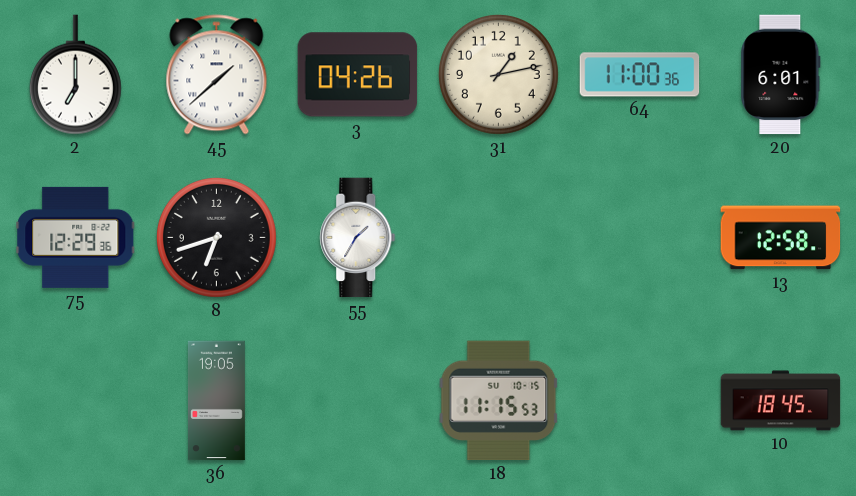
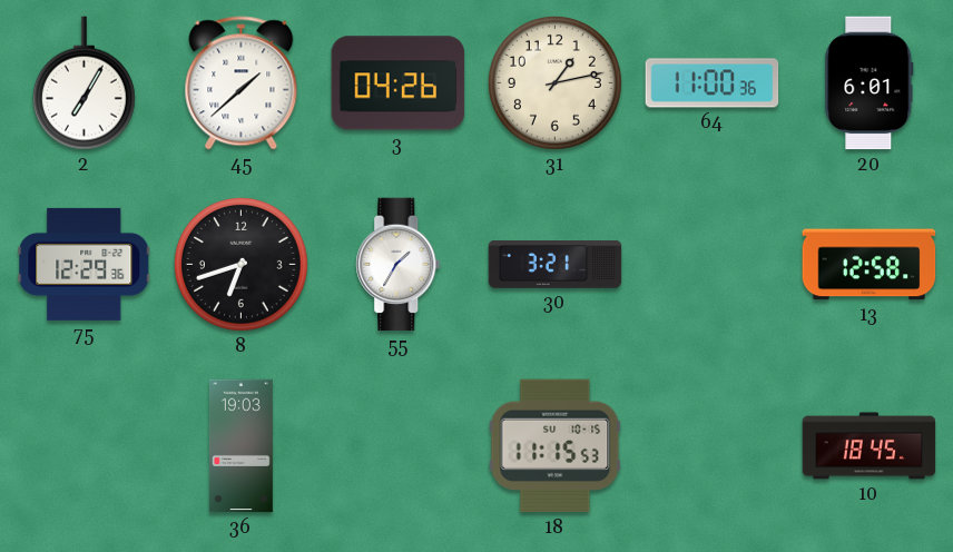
2: 7:00 -> 7:05
30: none -> 3:21
36: 19:05 -> 19:03
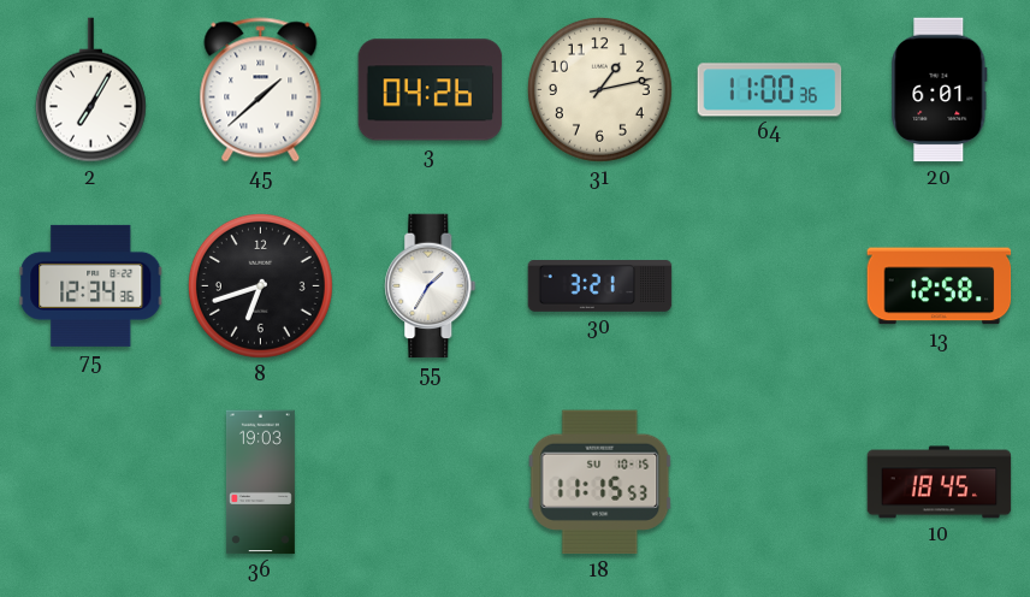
75: 12:29 -> 12:34
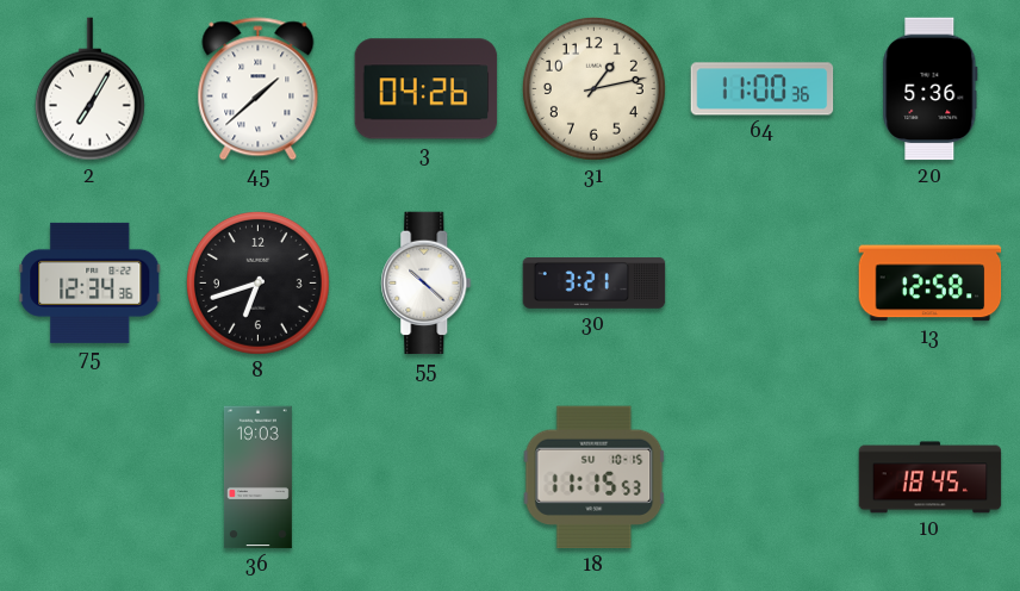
20: 6:01 -> 5:36
55: 1:35 -> 10:22
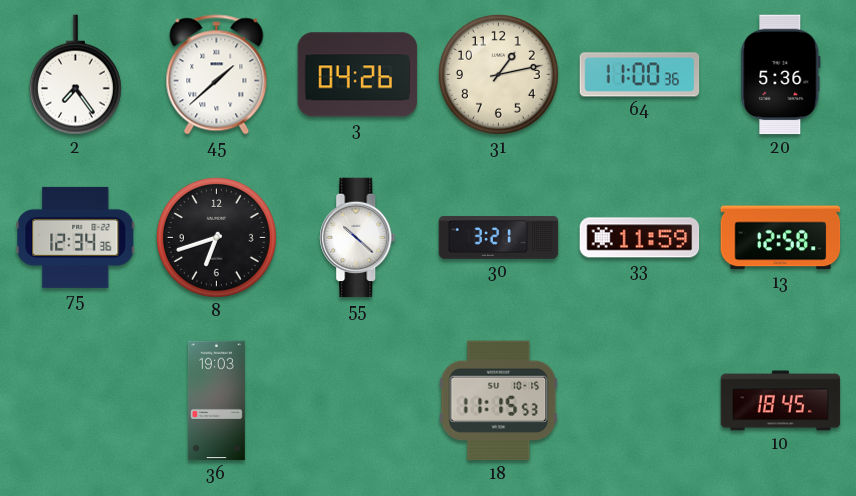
2: 7:05 -> 7:24
33: none -> 11:59
